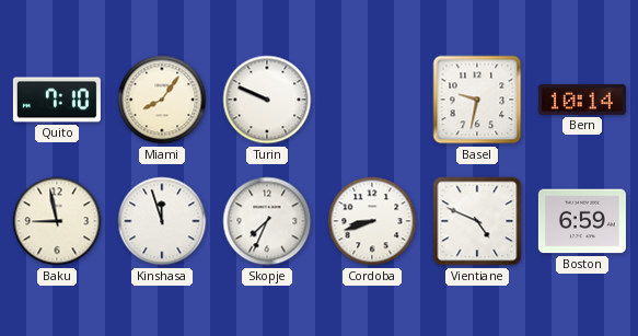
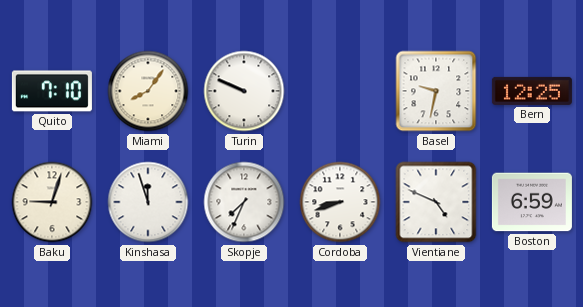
Bern: 10:14 -> 12:25
Baku: 8:58 -> 9:03
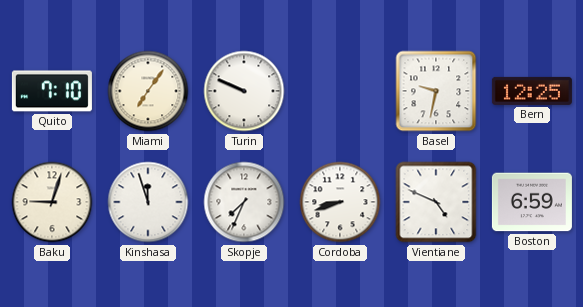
Miami: 8:06 -> 7:06
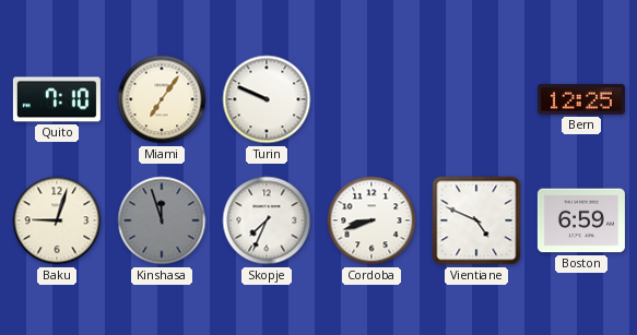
Basel: 9:32 -> none
Kinshasa dial: white -> grey
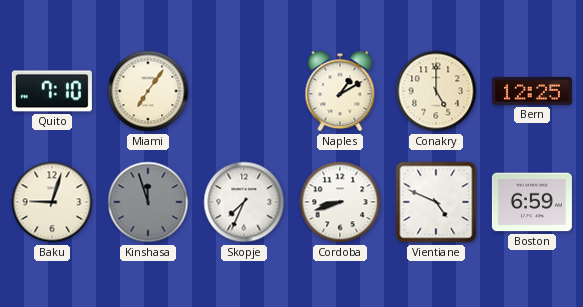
Turin: 9:49 -> none
Naples: none -> 1:10
Conakry: none -> 5:00
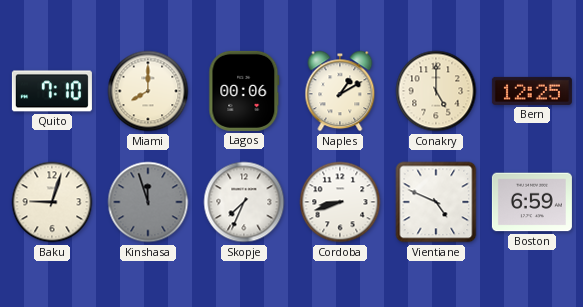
Miami: 7:06 -> 8:00
Lagos: none -> 00:06
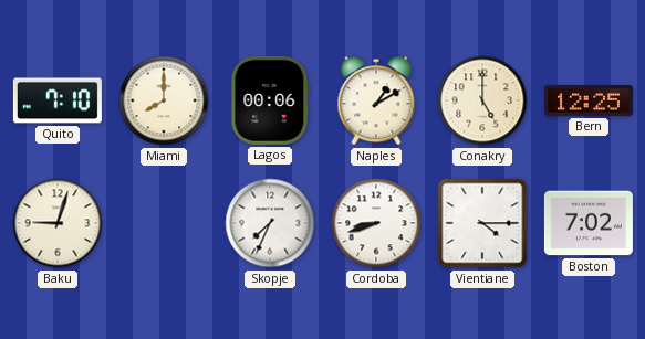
Kinshasa: 11:57 -> none
Vientiane: 4:49 -> 4:15
Boston: 6:59 -> 7:02
